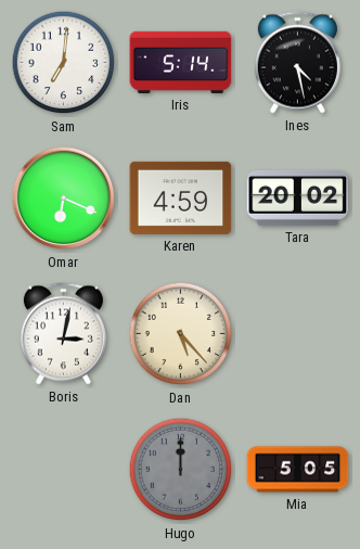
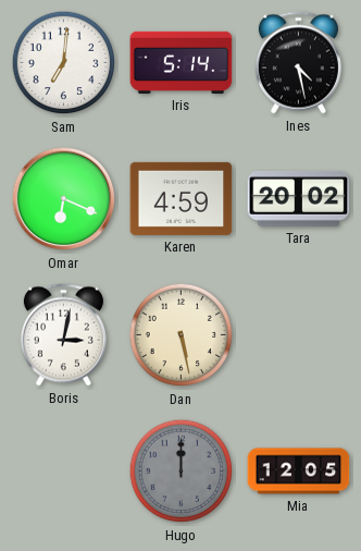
Dan: 5:23 -> 5:28
Mia: 5:05 -> 12:05
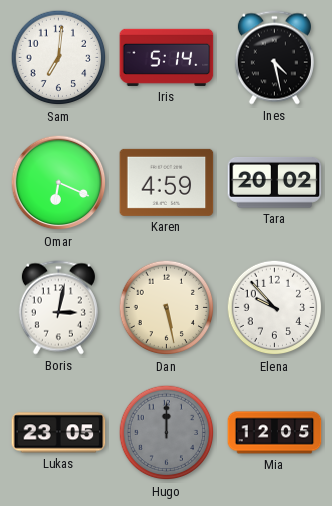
Elena: none -> 9:53
Lukas: none -> 23:05
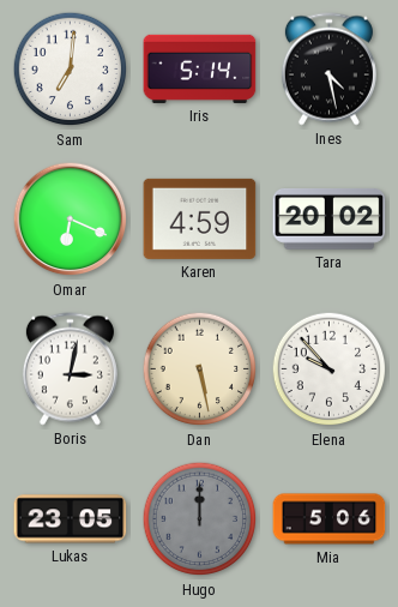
Mia: 12:05 -> 5:06
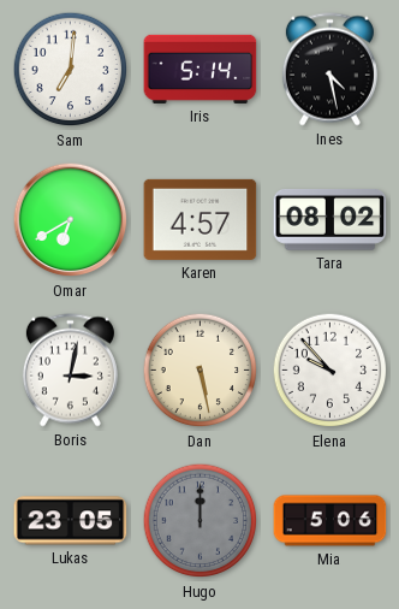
Omar: 6:19 -> 6:40
Karen: 4:59 -> 4:57
Tara: 20:02 -> 08:02
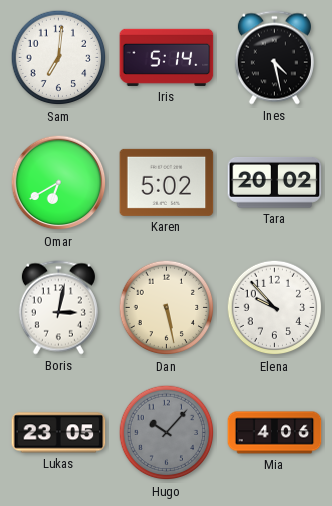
Karen: 4:57 -> 5:02
Tara: 08:02 -> 20:02
Hugo: 12:00 -> 10:07
Mia: 5:06 -> 4:06
